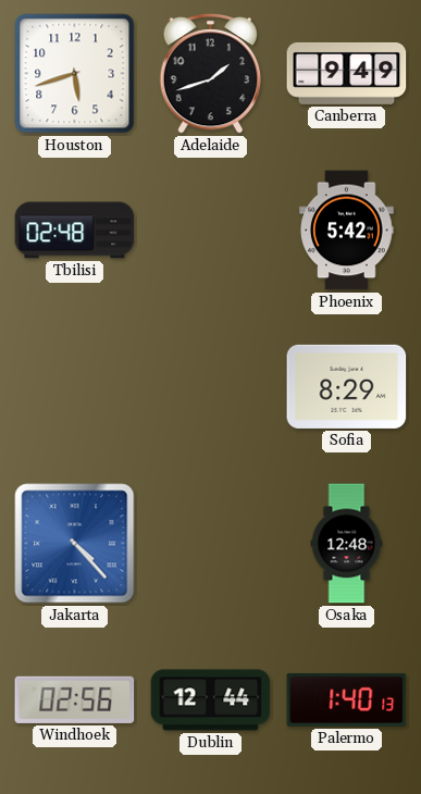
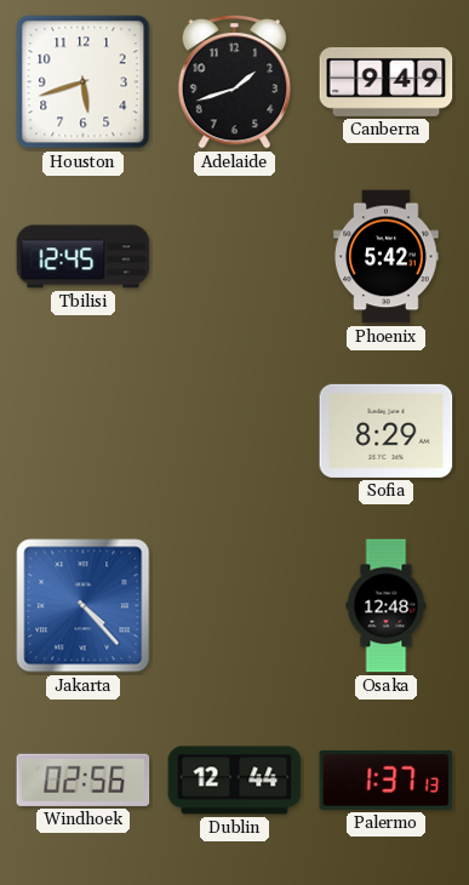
Tbilisi: 02:48 -> 12:45
Palermo: 1:40 -> 1:37
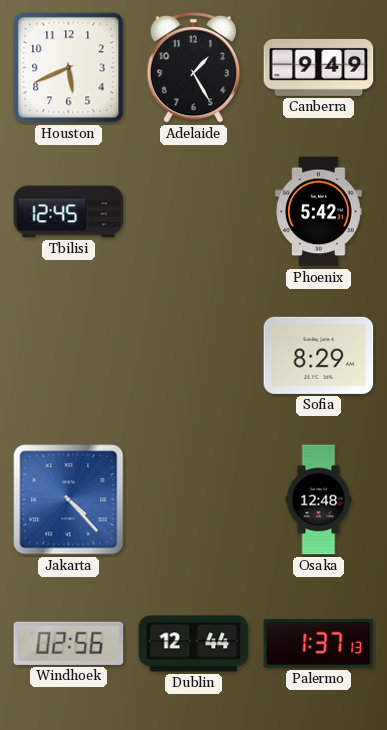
Houston: 5:42 -> 5:41
Adelaide: 1:42 -> 1:25
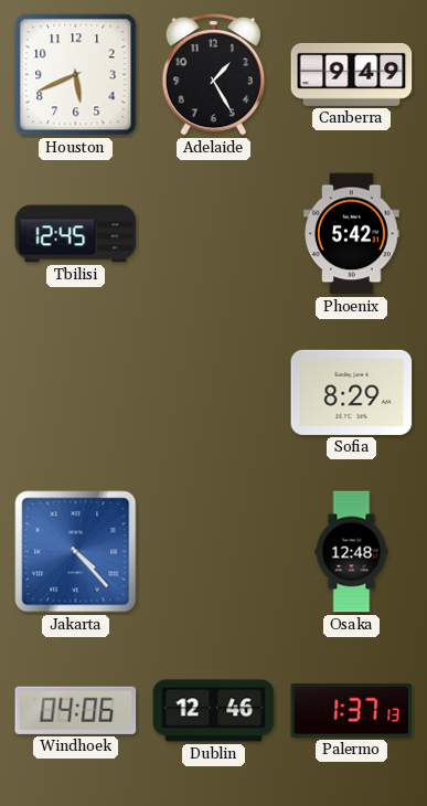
Windhoek: 02:56 -> 04:06
Dublin: 12:44 -> 12:46
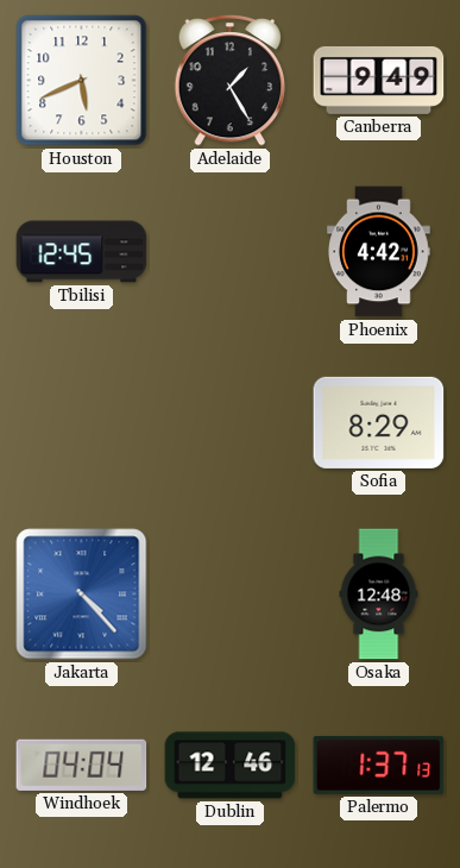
Phoenix: 5:42 -> 4:42
Windhoek: 04:06 -> 04:04
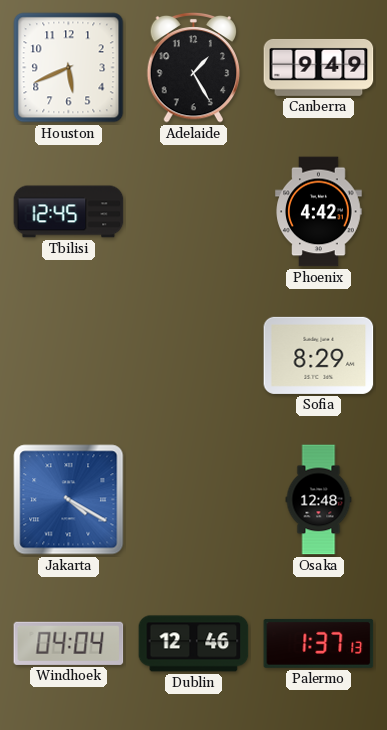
Jakarta: 4:23 -> 4:20
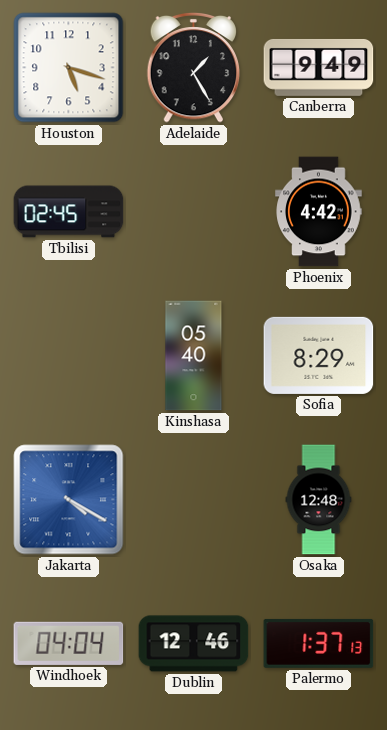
Houston: 5:41 -> 5:18
Tbilisi: 12:45 -> 02:45
Kinshasa: none -> 05:40
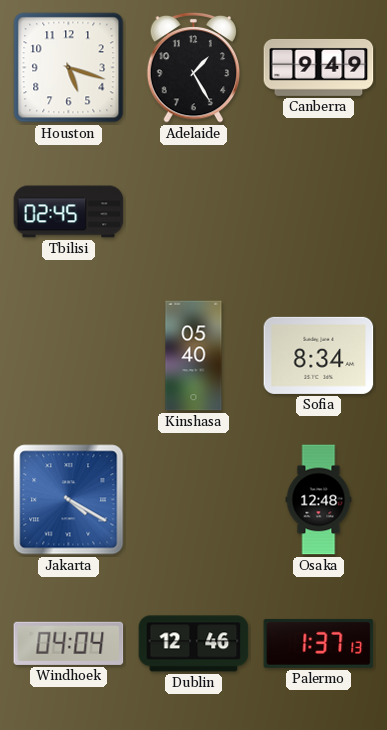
Phoenix: 4:42 -> none
Sofia: 8:29 -> 8:34
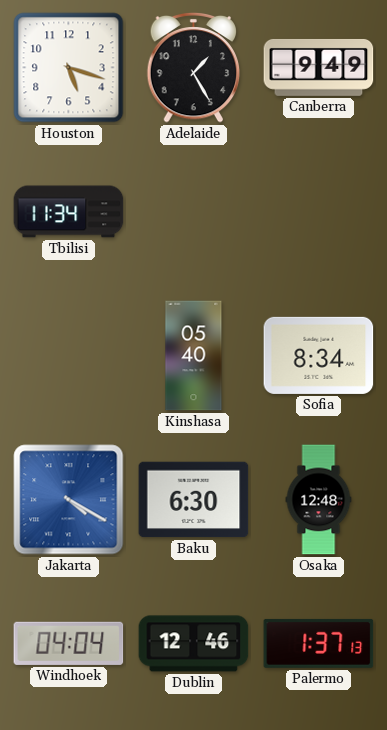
Tbilisi: 02:45 -> 11:34
Baku: none -> 6:30
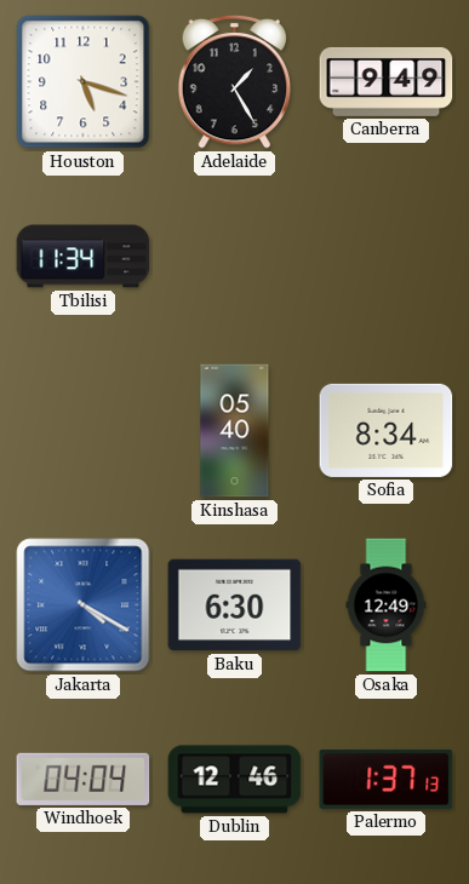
Osaka: 12:48 -> 12:49
